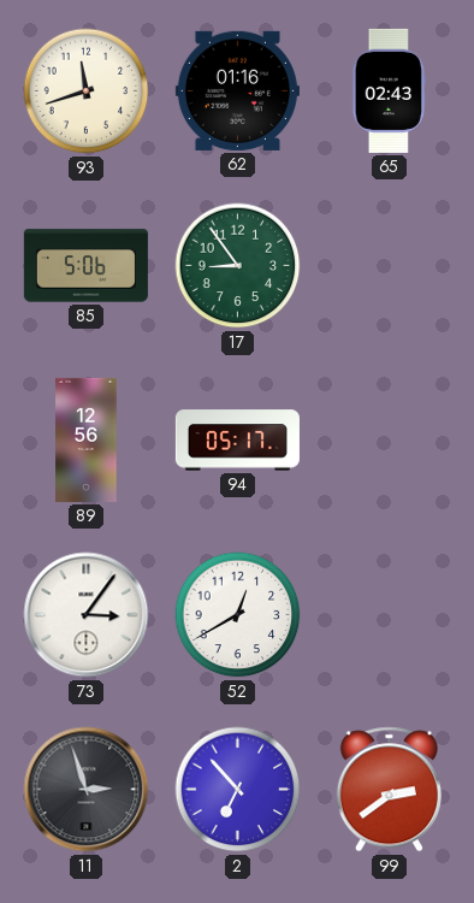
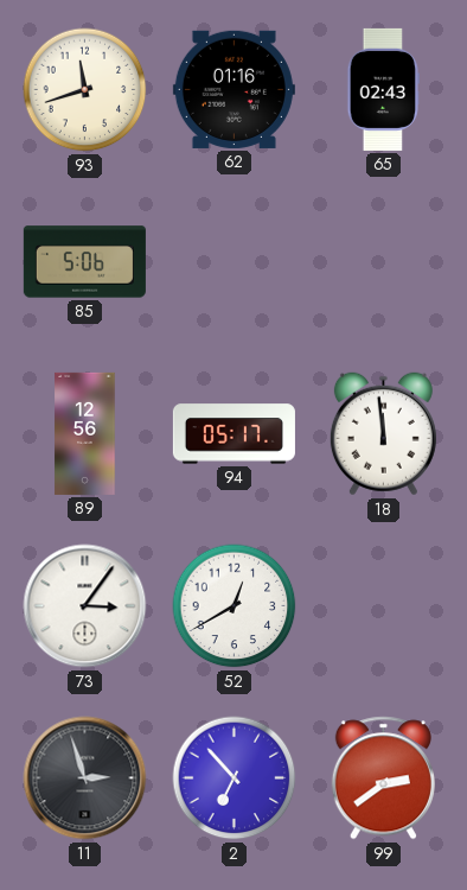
17: 8:54 -> none
18: none -> 11:59
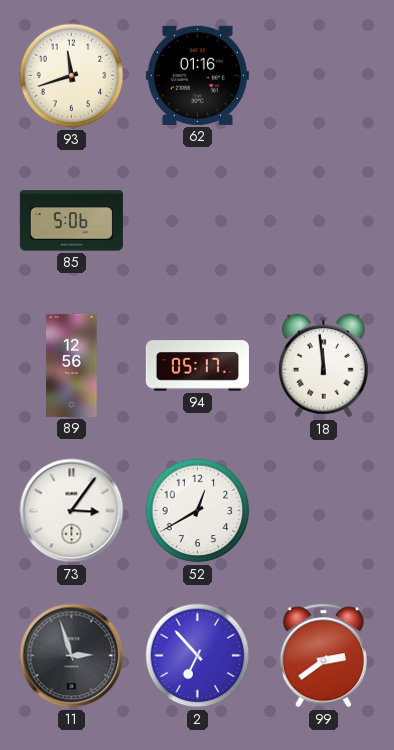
65: 02:43 -> none
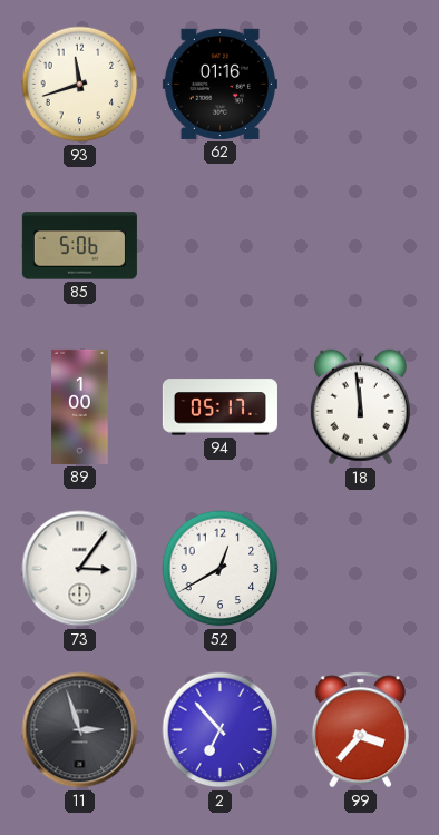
89: 12:56 -> 1:00
99: 2:39 -> 3:37
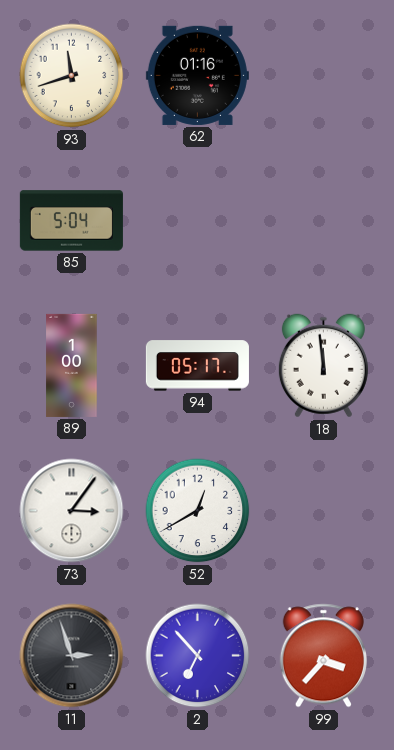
85: 5:06 -> 5:04
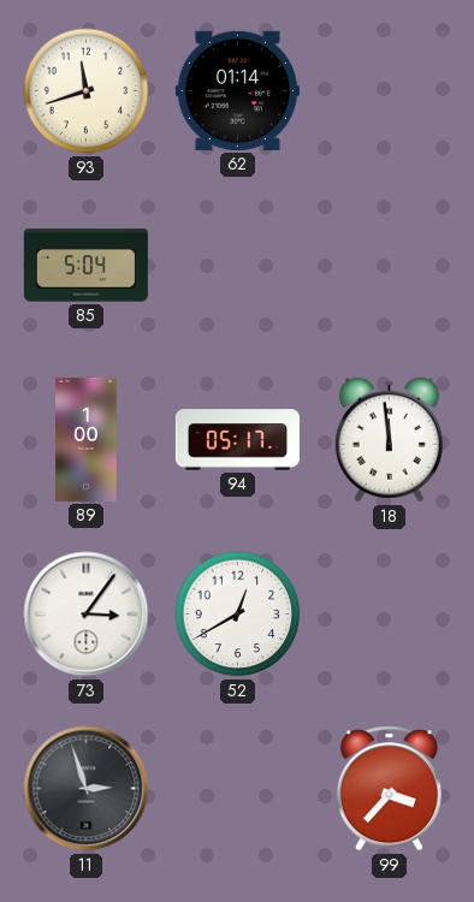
62: 01:16 -> 01:14
2: 6:53 -> none
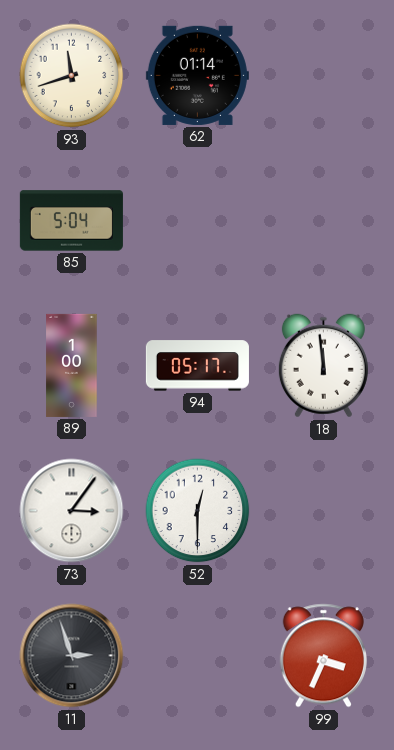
52: 12:40 -> 12:30
99: 3:37 -> 3:34
